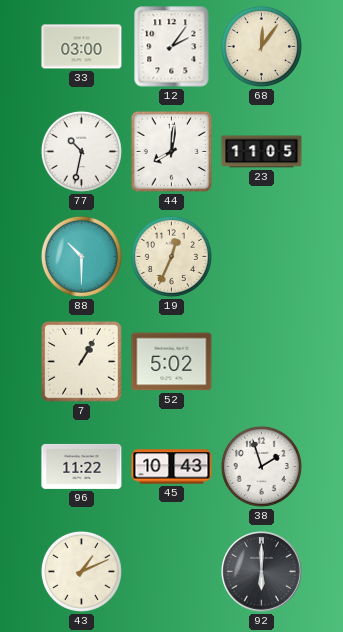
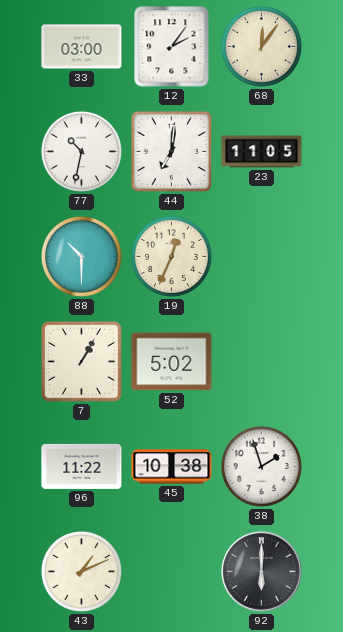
44: 8:01 -> 7:01
45: 10:43 -> 10:38
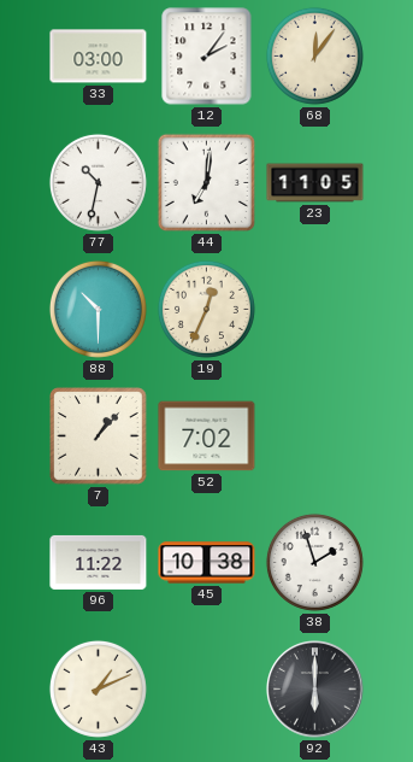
7: 1:05 -> 1:07
52: 5:02 -> 7:02
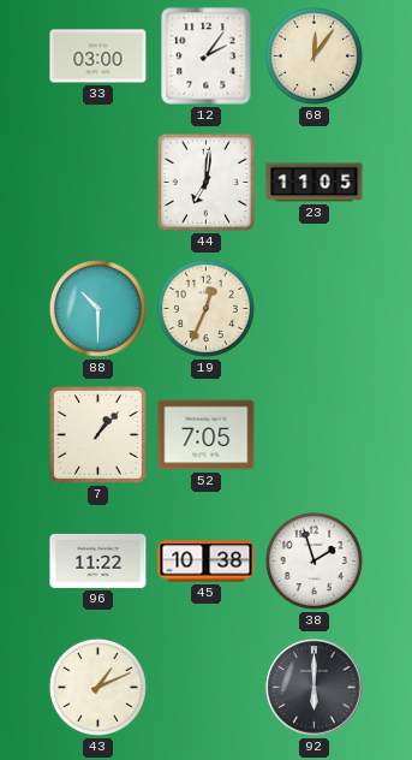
77: 10:32 -> none
52: 7:02 -> 7:05
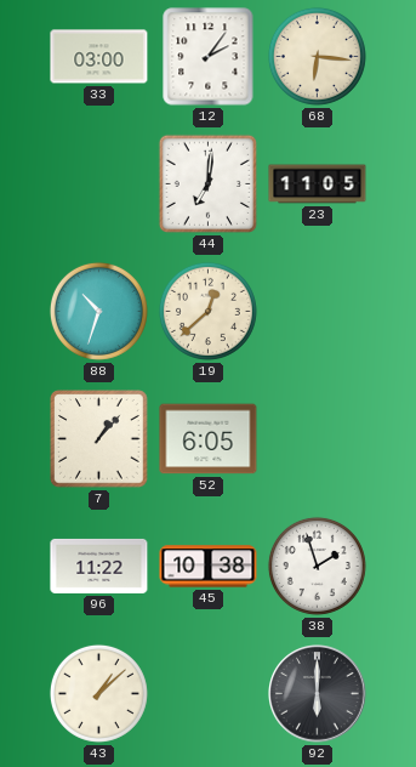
68: 12:06 -> 6:16
88: 10:30 -> 10:33
19: 12:34 -> 12:38
52: 7:05 -> 6:05
43: 1:11 -> 1:08
